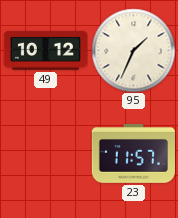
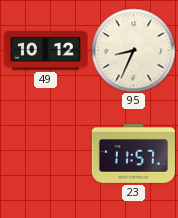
95: 1:34 -> 8:34
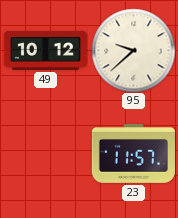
95: 8:34 -> 9:38
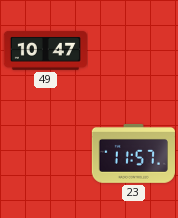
49: 10:12 -> 10:47
95: 9:38 -> none
